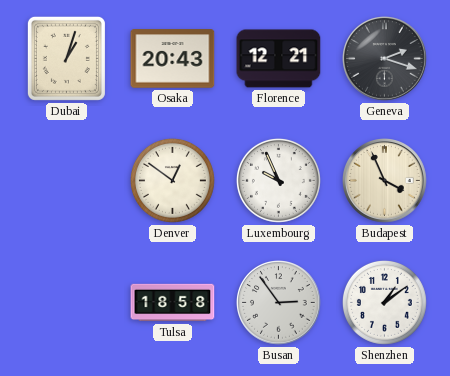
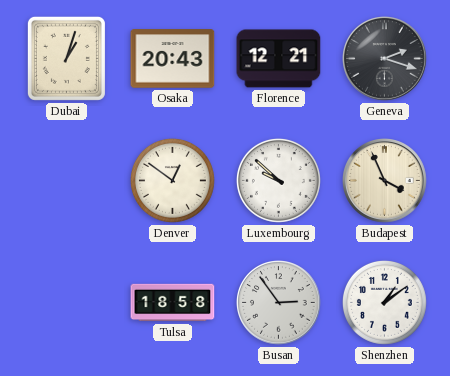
Luxembourg: 9:56 -> 9:52
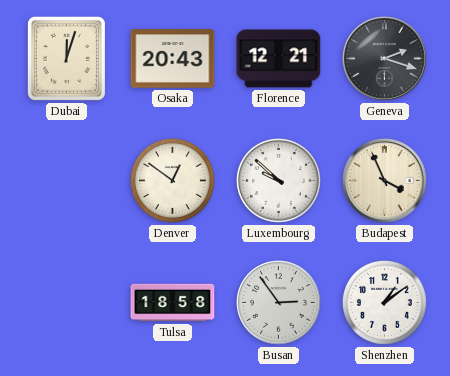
Dubai: 1:03 -> 12:03
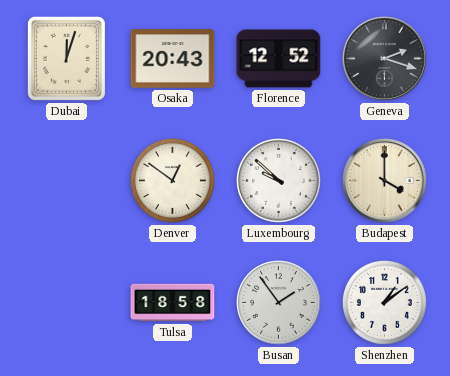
Florence: 12:21 -> 12:52
Budapest: 3:56 -> 4:00
Busan: 2:54 -> 1:54
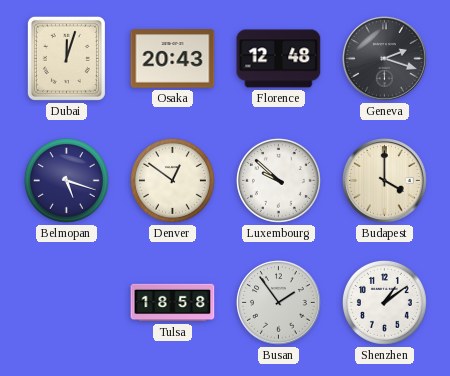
Florence: 12:52 -> 12:48
Belmopan: none -> 5:18
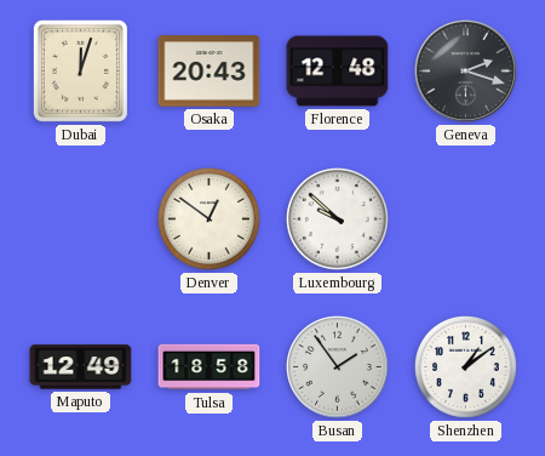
Belmopan: 5:18 -> none
Budapest: 4:00 -> none
Maputo: none -> 12:49
